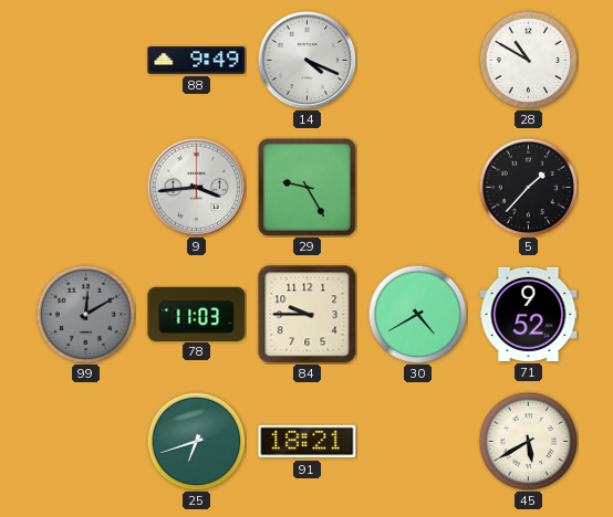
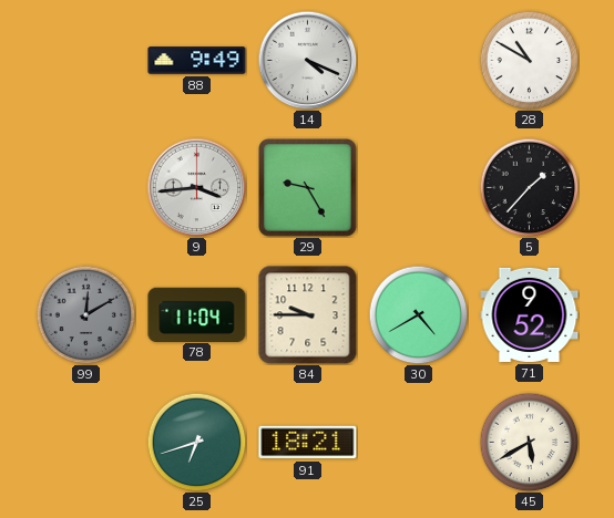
78: 11:03 -> 11:04
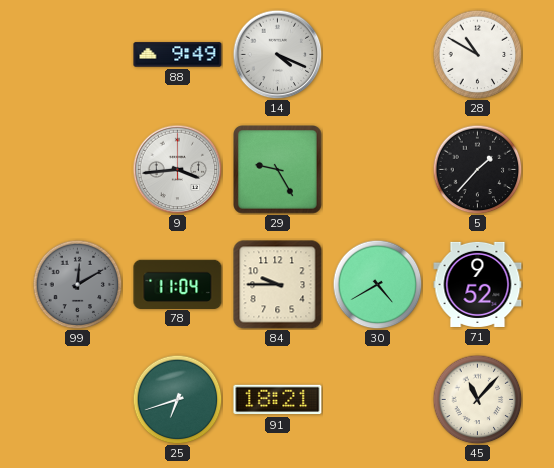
45: 5:40 -> 11:07
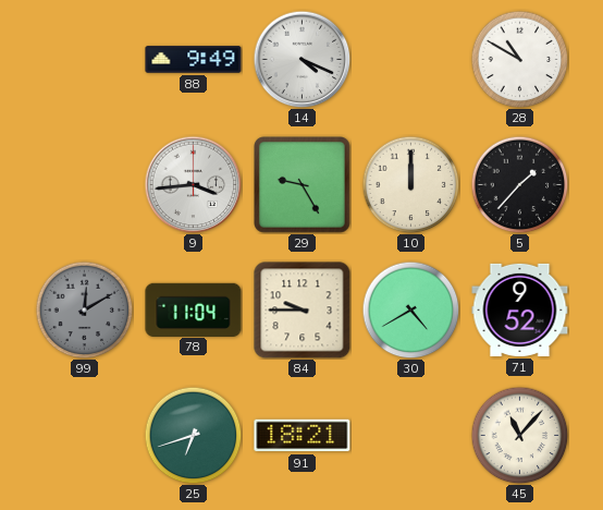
10: none -> 12:00
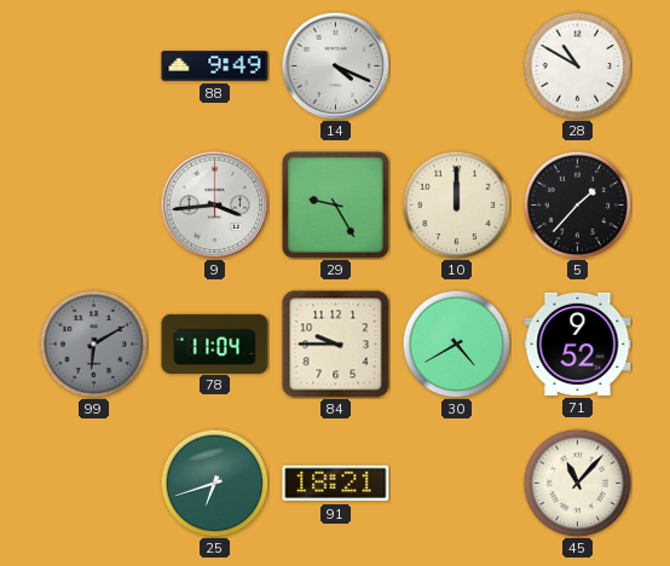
99: 12:10 -> 6:10
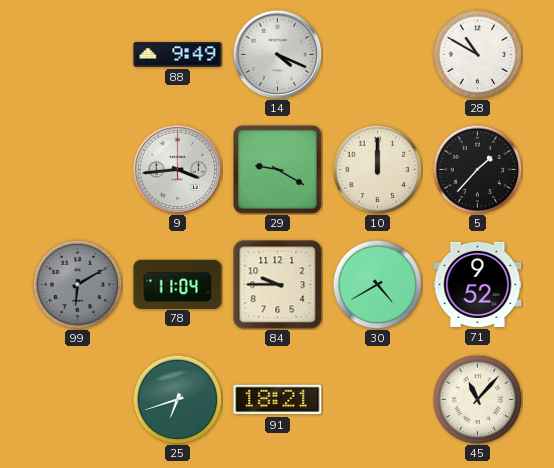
29: 9:25 -> 9:20
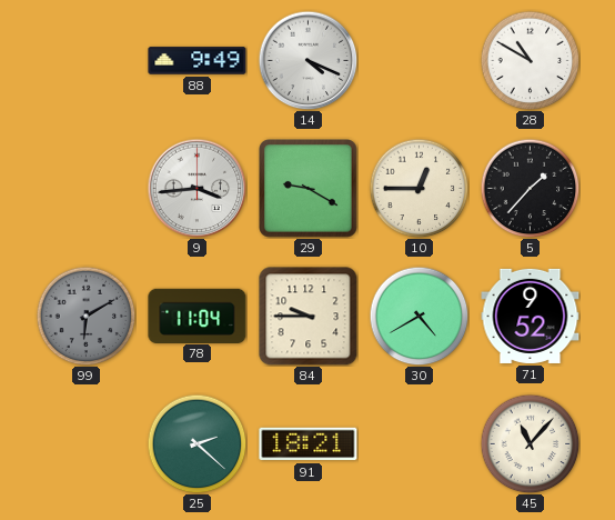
10: 12:00 -> 12:45
25: 6:42 -> 2:22
